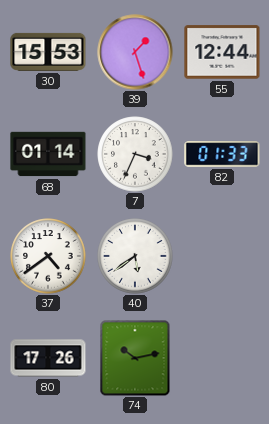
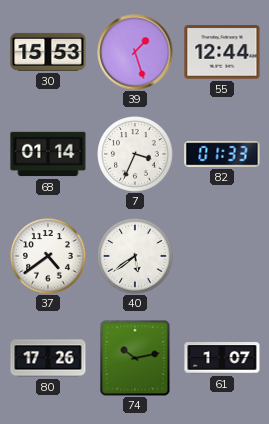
61: none -> 1:07
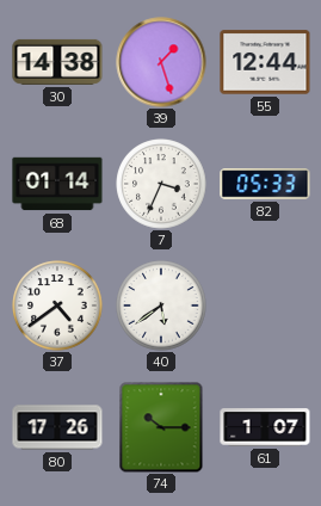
30: 15:53 -> 14:38
82: 01:33 -> 05:33
74: 10:13 -> 10:15
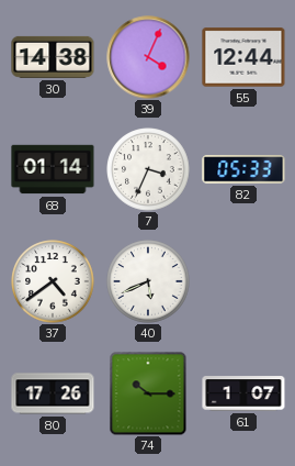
39: 1:27 -> 4:04
40: 5:39 -> 5:41
